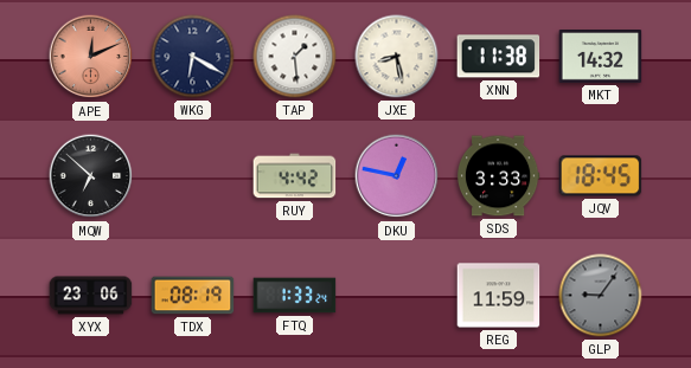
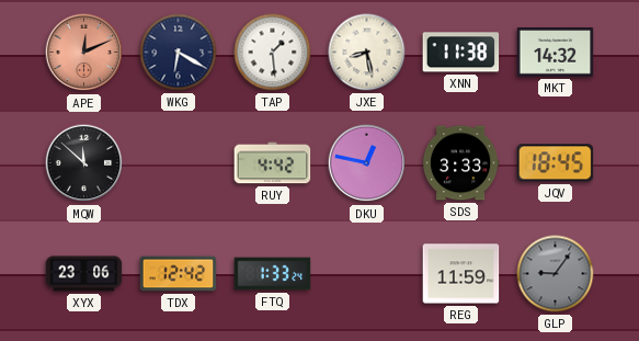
MQW: 6:52 -> 11:52
TDX: 08:19 -> 12:42
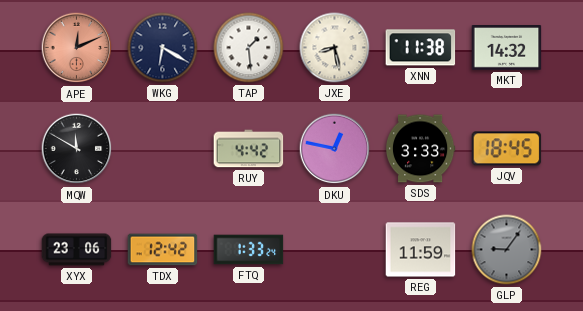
MQW: 11:52 -> 11:50
